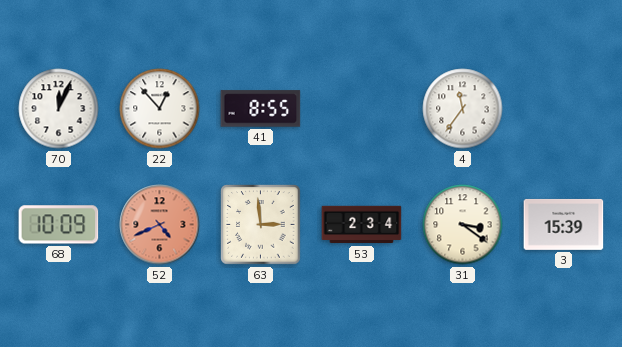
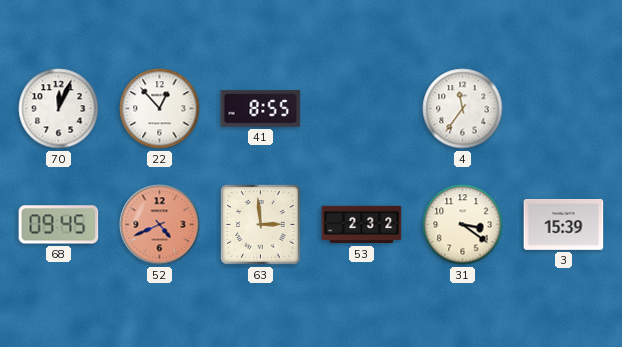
68: 10:09 -> 09:45
53: 2:34 -> 2:32
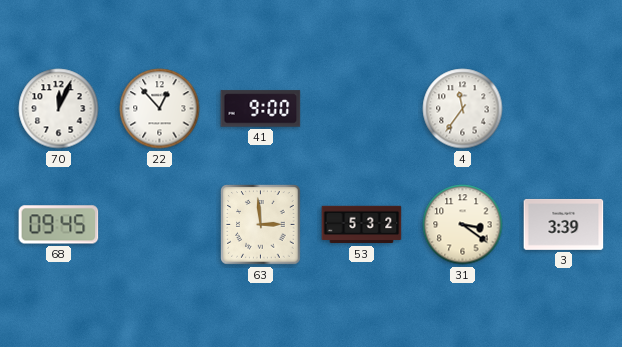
41: 8:55 -> 9:00
52: 4:41 -> none
53: 2:32 -> 5:32
3: 15:39 -> 3:39
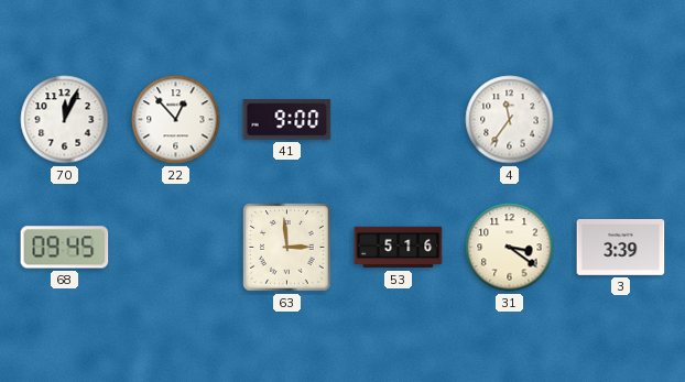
53: 5:32 -> 5:16
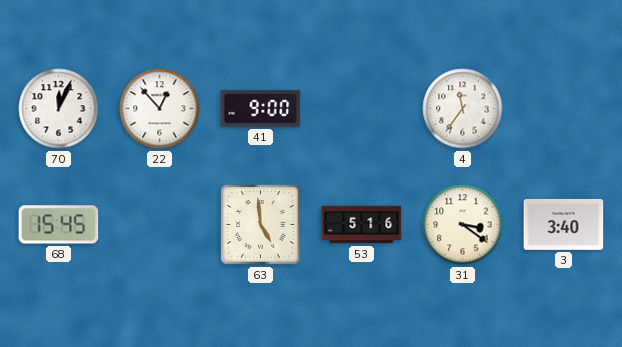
68: 09:45 -> 15:45
63: 2:59 -> 4:59
3: 3:39 -> 3:40
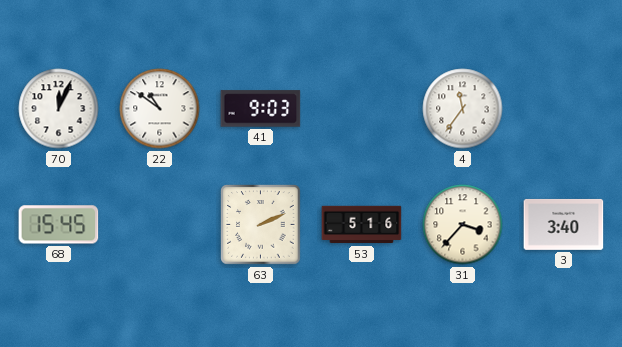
22: 12:53 -> 10:51
41: 9:00 -> 9:03
63: 4:59 -> 2:11
31: 3:21 -> 3:37
